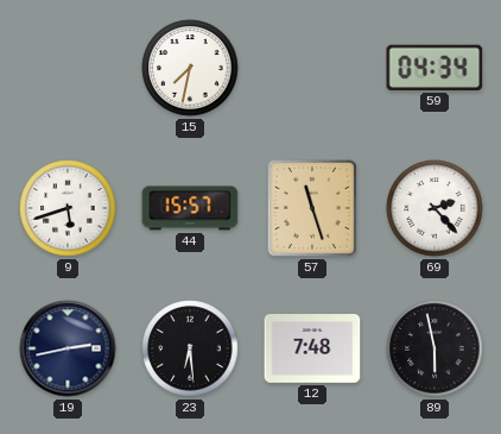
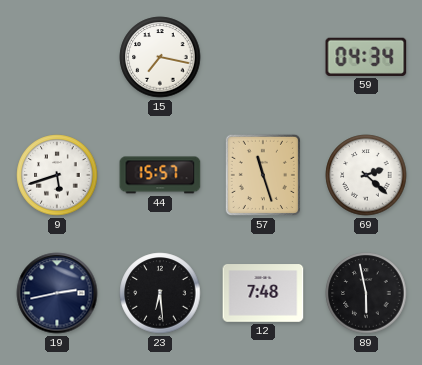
15: 7:32 -> 7:17
69: 2:23 -> 2:22
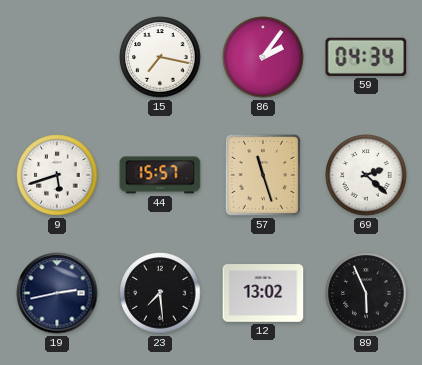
86: none -> 2:06
23: 6:29 -> 7:29
12: 7:48 -> 13:02
89: 5:58 -> 5:56
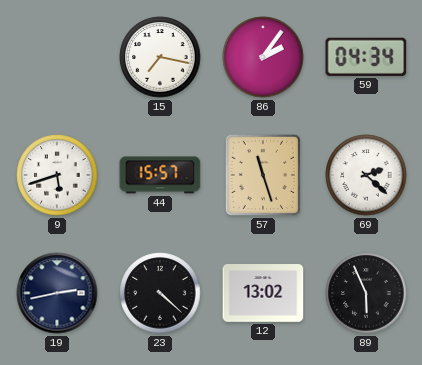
23: 7:29 -> 4:22
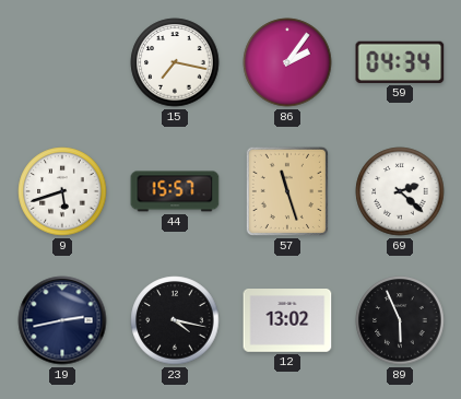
23: 4:22 -> 4:17
